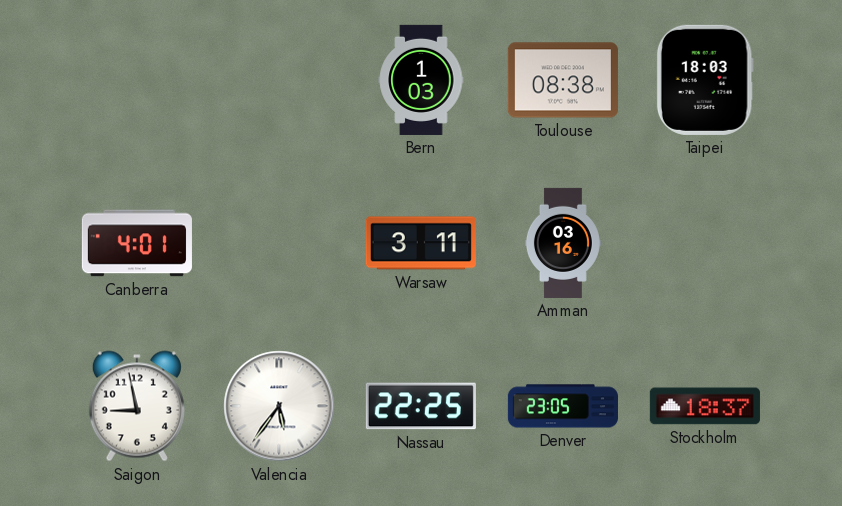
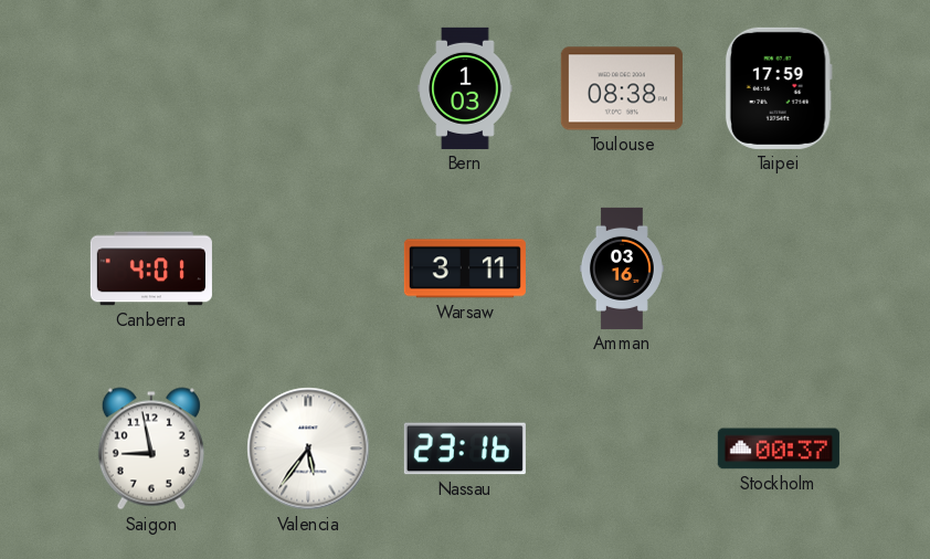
Taipei: 18:03 -> 17:59
Nassau: 22:25 -> 23:16
Denver: 23:05 -> none
Stockholm: 18:37 -> 00:37
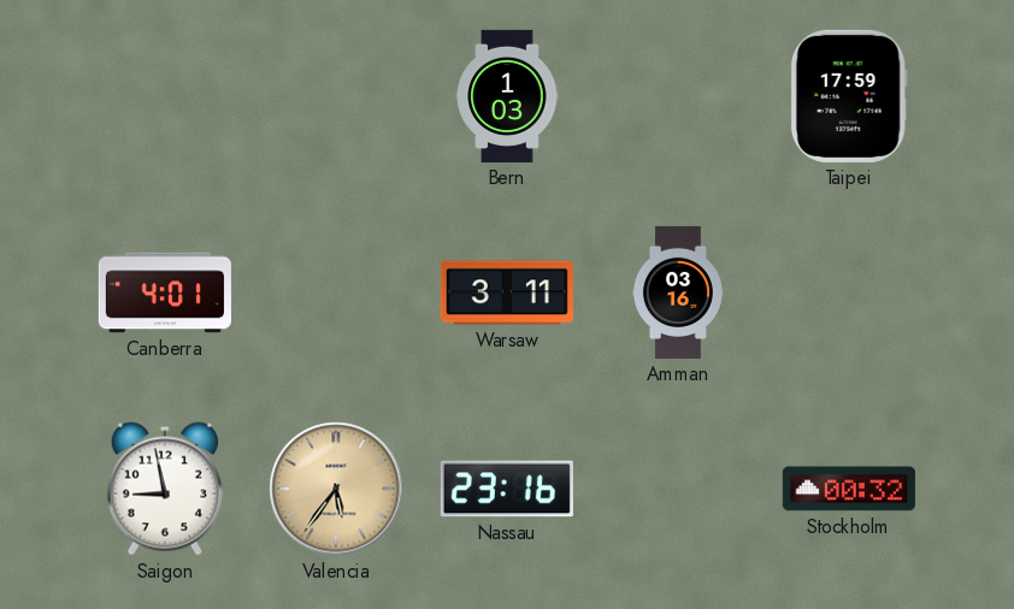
Toulouse: 08:38 -> none
Valencia dial: white -> champagne
Stockholm: 00:37 -> 00:32
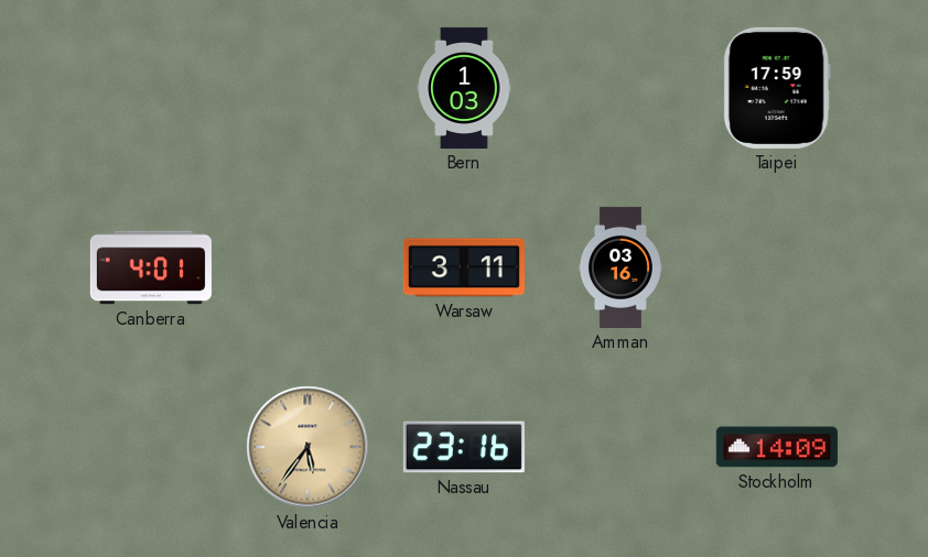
Saigon: 8:58 -> none
Stockholm: 00:32 -> 14:09
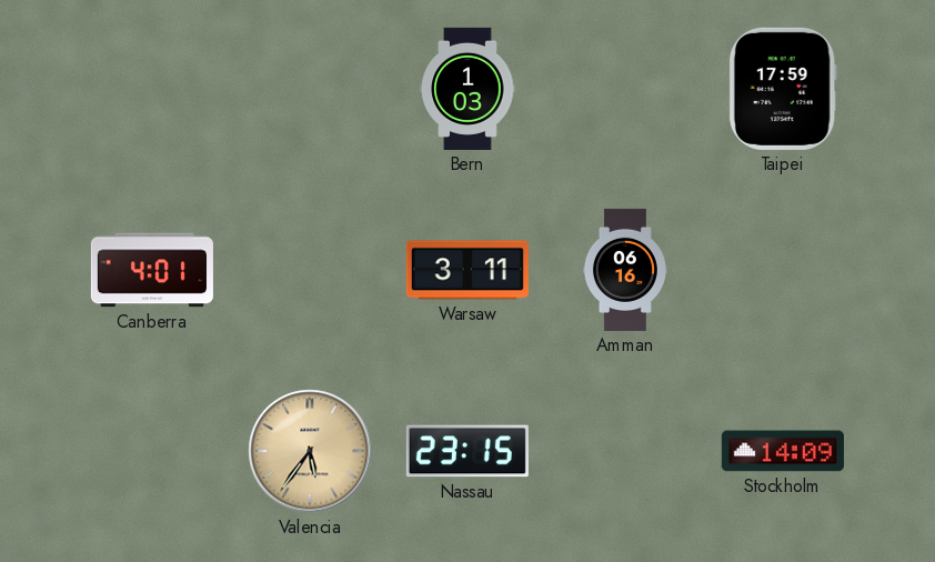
Amman: 03:16 -> 06:16
Nassau: 23:16 -> 23:15
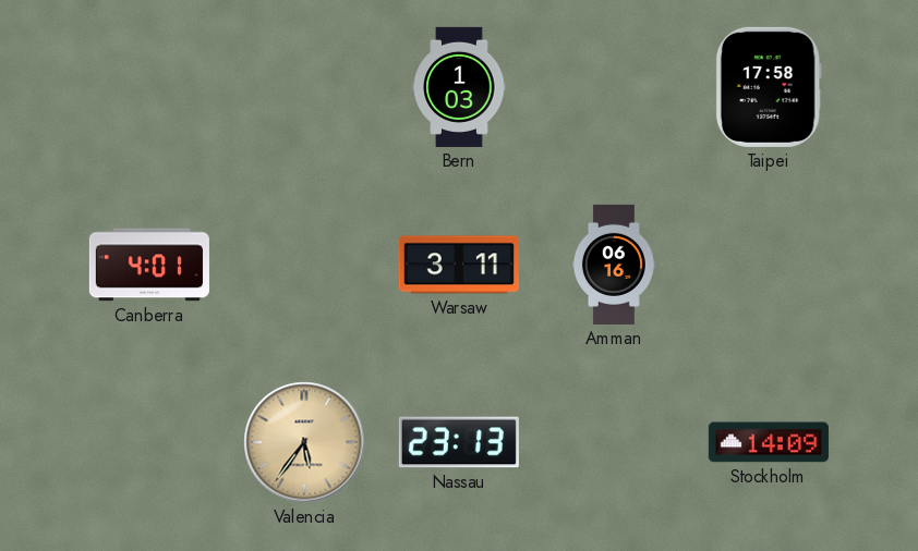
Taipei: 17:59 -> 17:58
Nassau: 23:15 -> 23:13
